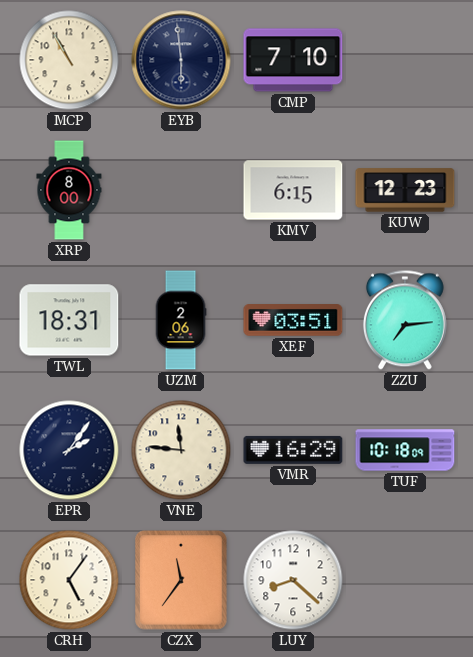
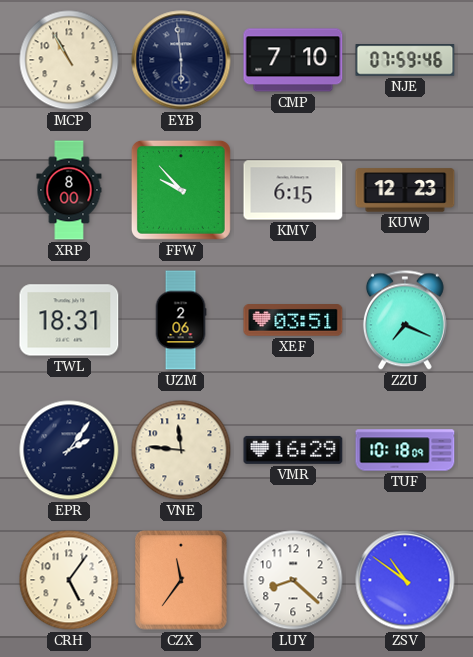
NJE: none -> 07:59
FFW: none -> 9:53
ZZU: 7:14 -> 7:19
ZSV: none -> 10:51
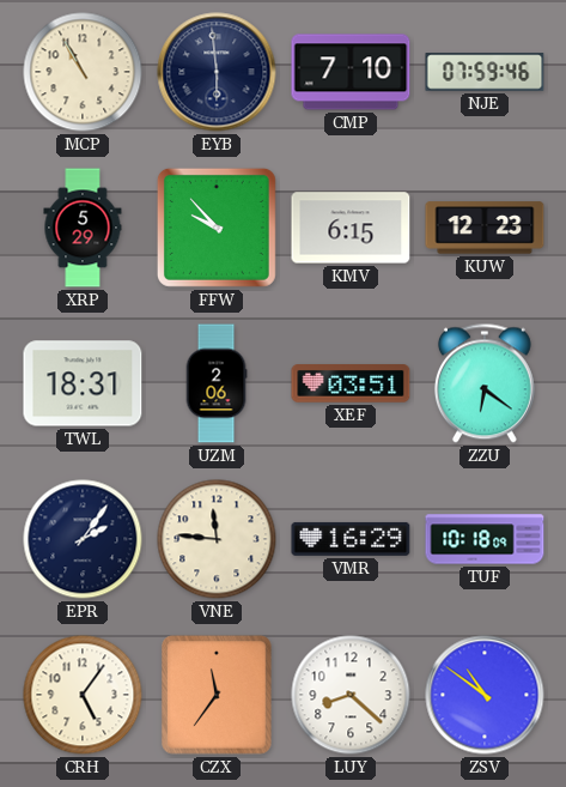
XRP: 8:00 -> 5:29
ZZU: 7:19 -> 6:21
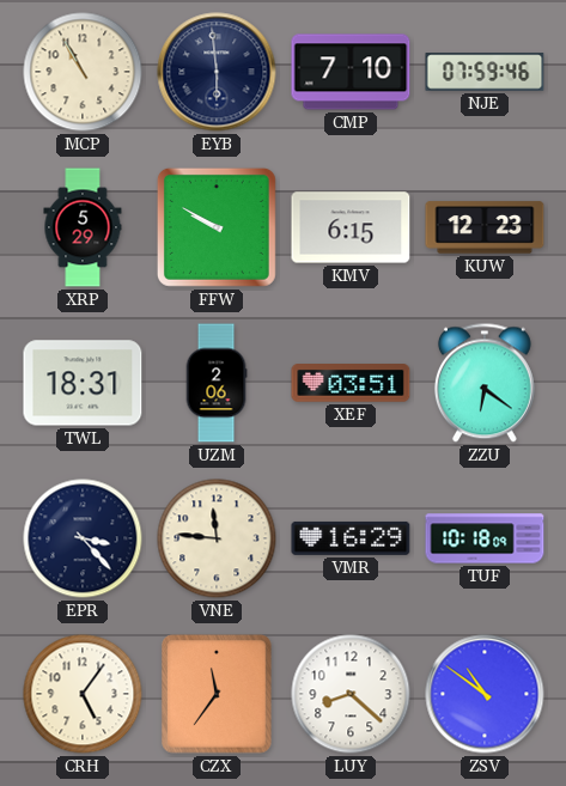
FFW: 9:53 -> 9:50
EPR: 2:06 -> 3:23
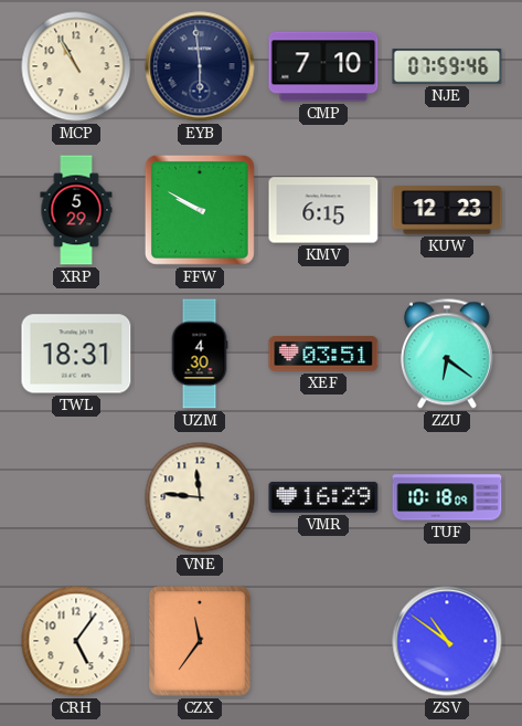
UZM: 2:06 -> 4:30
EPR: 3:23 -> none
LUY: 8:22 -> none
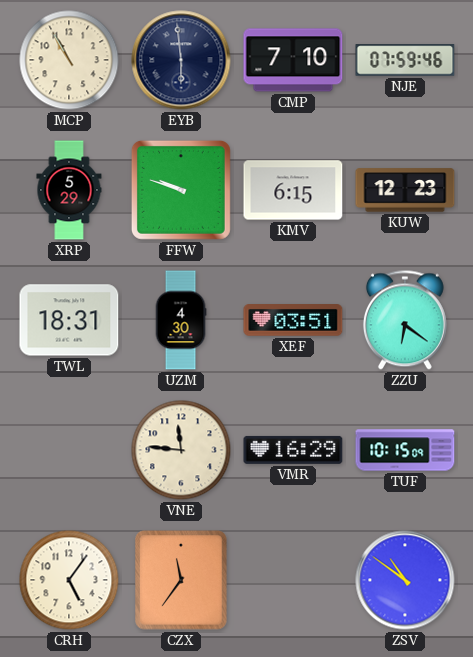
FFW: 9:50 -> 9:48
TUF: 10:18 -> 10:15
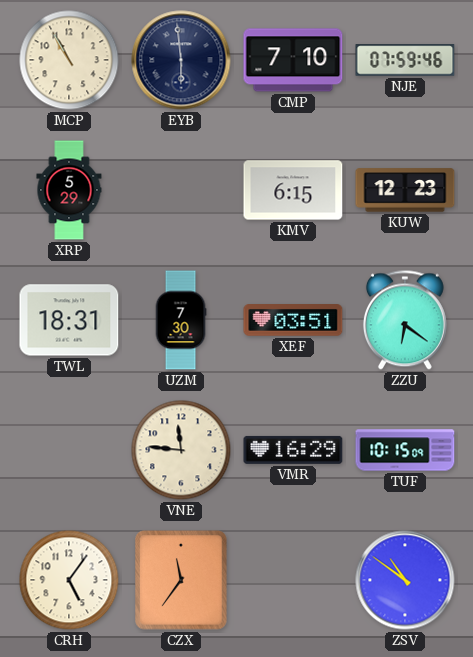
FFW: 9:48 -> none
UZM: 4:30 -> 7:30
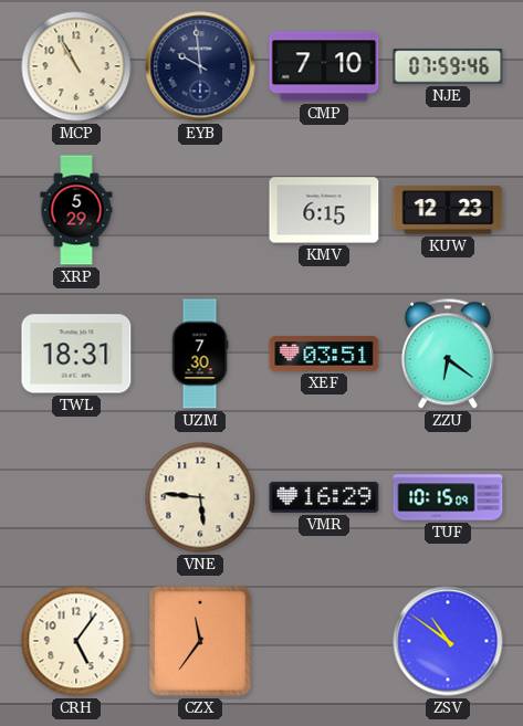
EYB: 5:59 -> 9:59
VNE: 11:46 -> 5:46
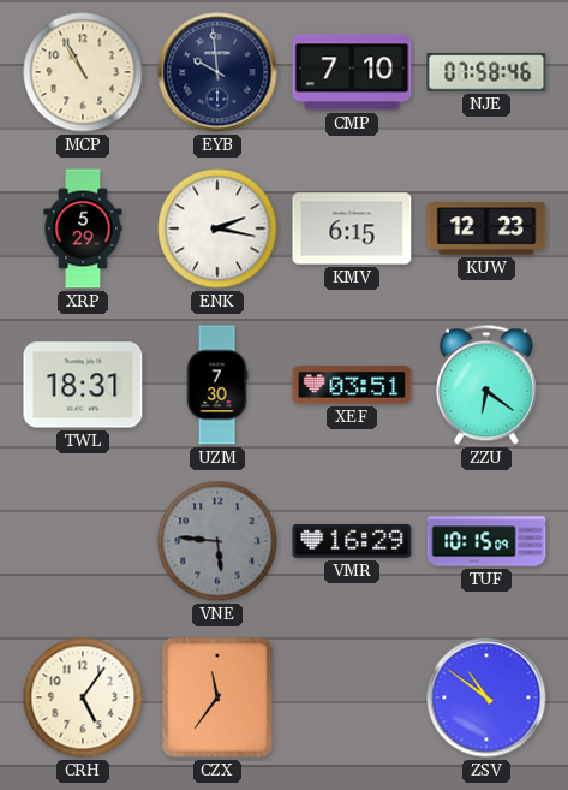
NJE: 07:59 -> 07:58
ENK: none -> 2:17
VNE dial: cream -> grey
